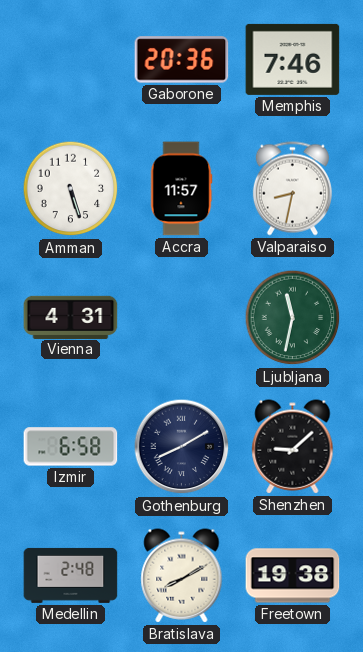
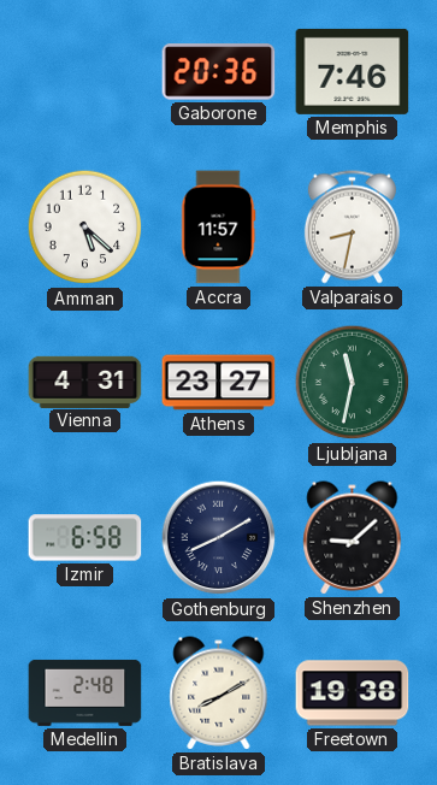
Amman: 5:27 -> 5:22
Athens: none -> 23:27
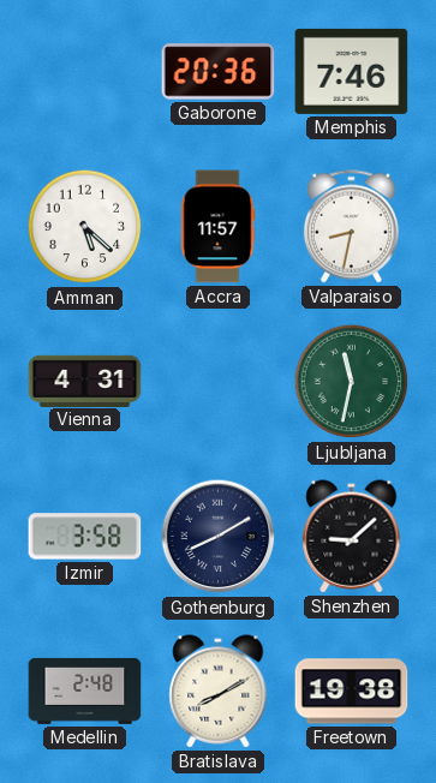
Athens: 23:27 -> none
Izmir: 6:58 -> 3:58
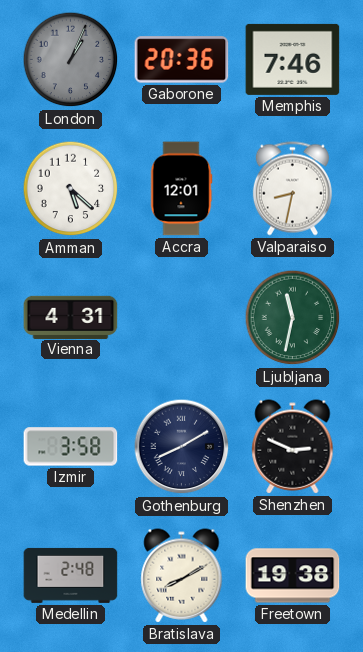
London: none -> 1:04
Accra: 11:57 -> 12:01
Shenzhen: 9:08 -> 2:49
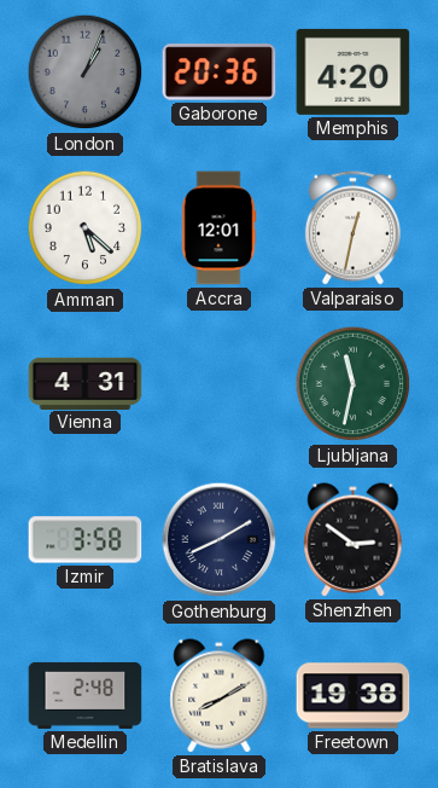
Memphis: 7:46 -> 4:20
Valparaiso: 8:32 -> 12:32
Shenzhen: 2:49 -> 2:51
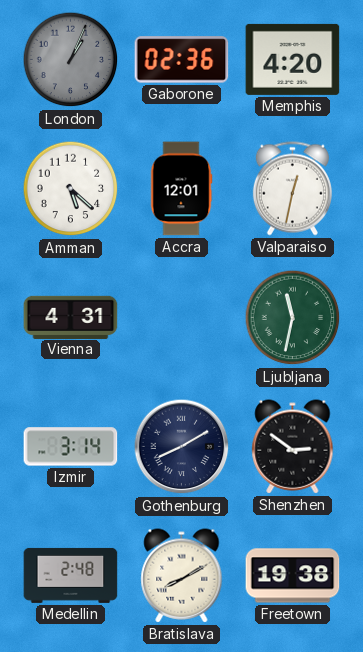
Gaborone: 20:36 -> 02:36
Izmir: 3:58 -> 3:14
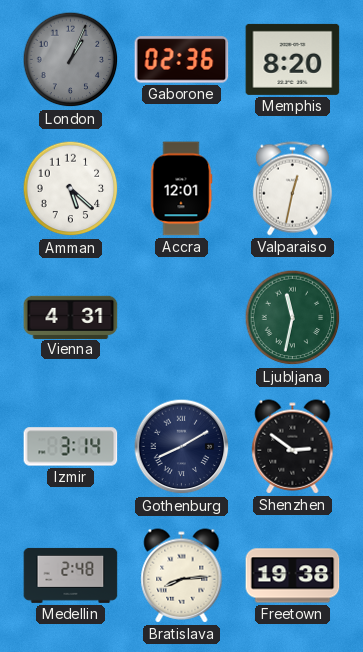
Memphis: 4:20 -> 8:20
Bratislava: 8:10 -> 8:14
